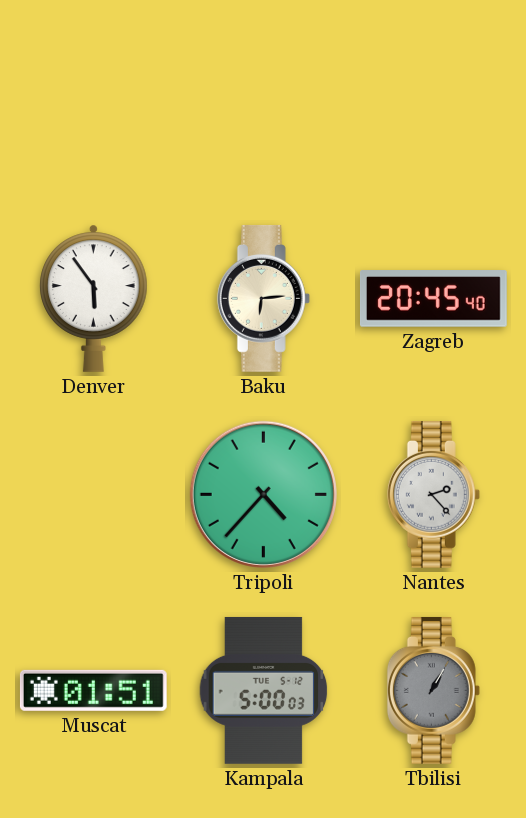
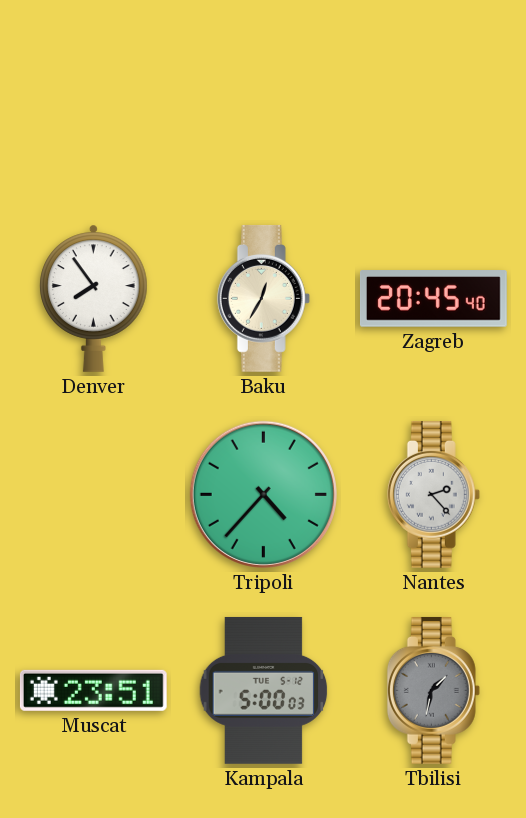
Denver: 5:54 -> 7:54
Baku: 6:14 -> 12:35
Muscat: 01:51 -> 23:51
Tbilisi: 1:05 -> 1:32
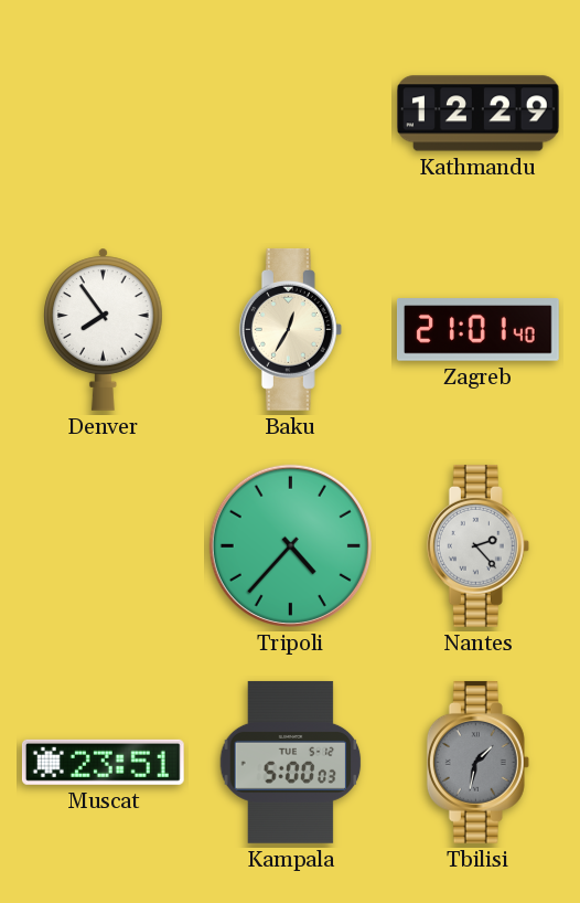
Kathmandu: none -> 12:29
Zagreb: 20:45 -> 21:01
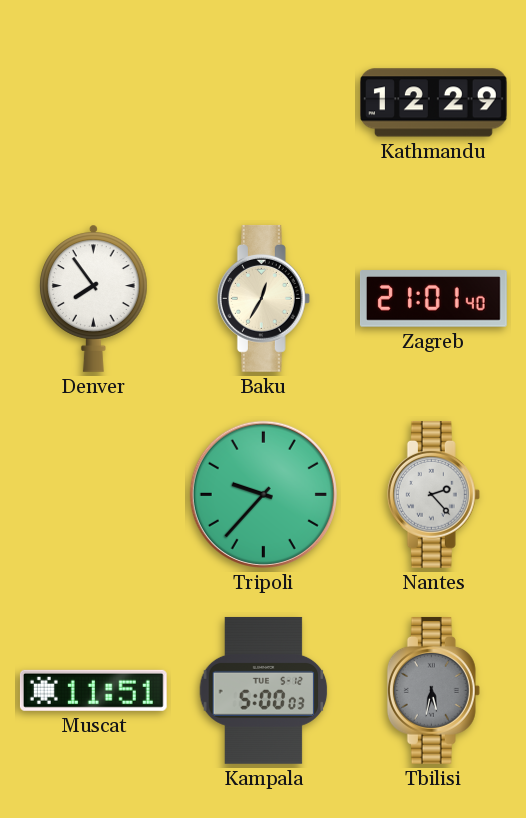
Tripoli: 4:37 -> 9:37
Muscat: 23:51 -> 11:51
Tbilisi: 1:32 -> 5:32
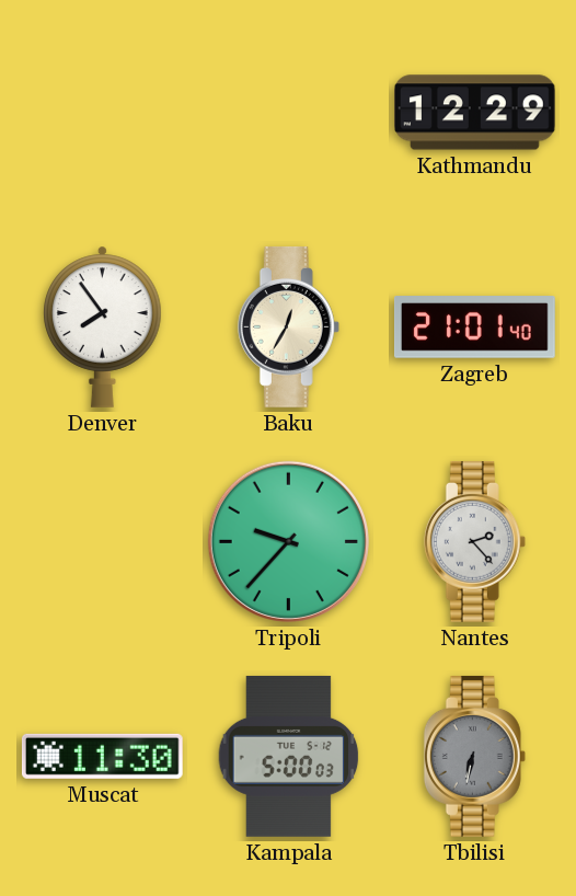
Muscat: 11:51 -> 11:30
Tbilisi: 5:32 -> 6:32
